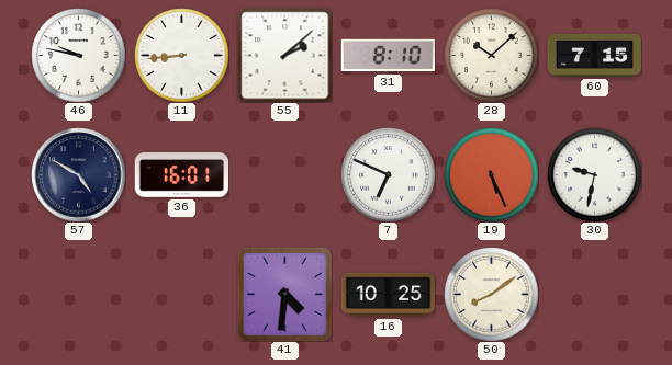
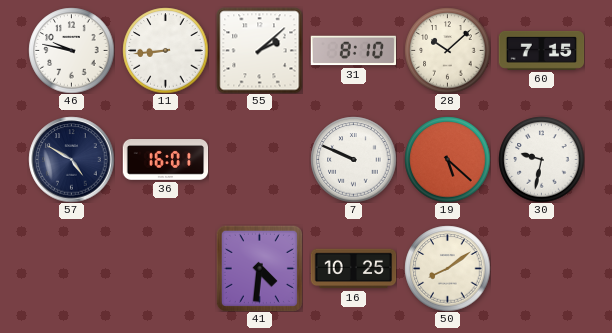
7: 6:49 -> 9:49
19: 5:26 -> 5:22
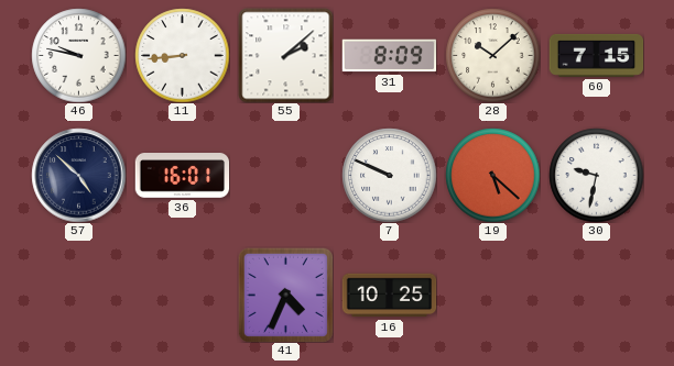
31: 8:10 -> 8:09
57: 4:50 -> 4:52
41: 4:31 -> 4:34
50: 8:09 -> none
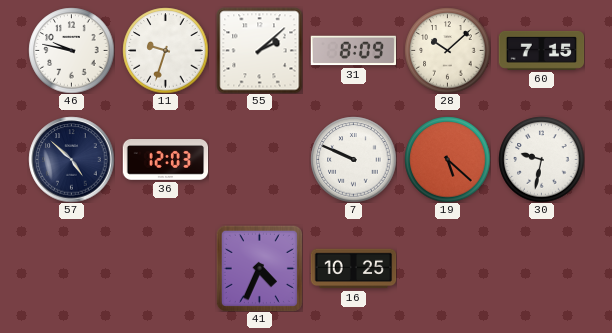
11: 8:44 -> 9:33
36: 16:01 -> 12:03
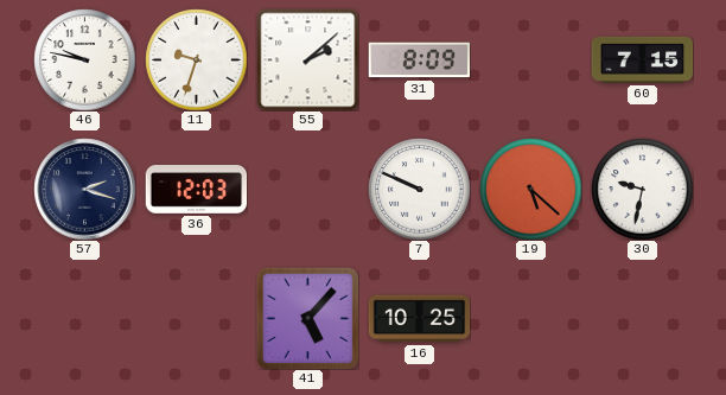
28: 10:08 -> none
57: 4:52 -> 2:18
41: 4:34 -> 5:07
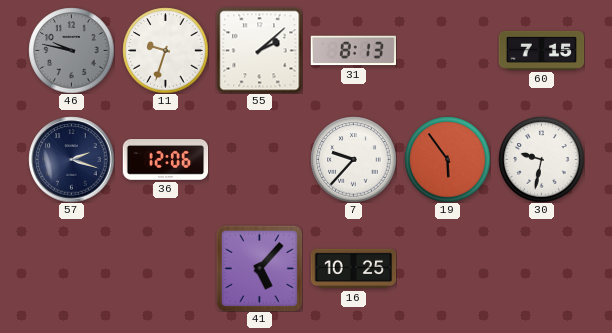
46 dial: white -> grey
31: 8:09 -> 8:13
36: 12:03 -> 12:06
7: 9:49 -> 9:37
19: 5:22 -> 5:54
